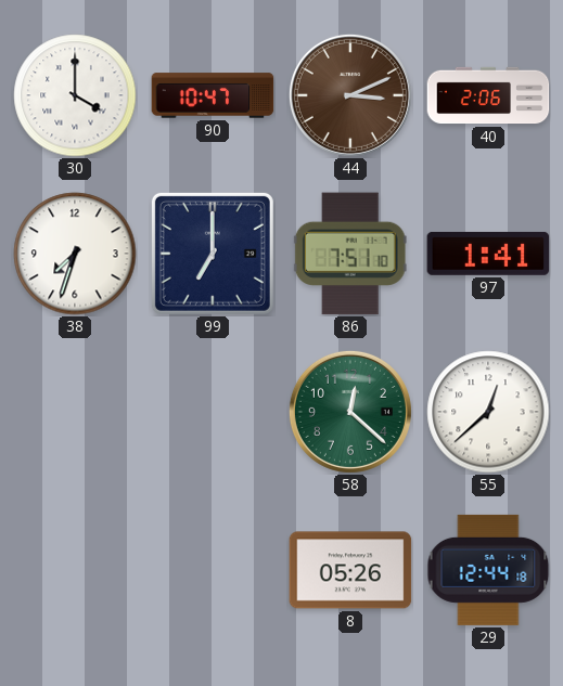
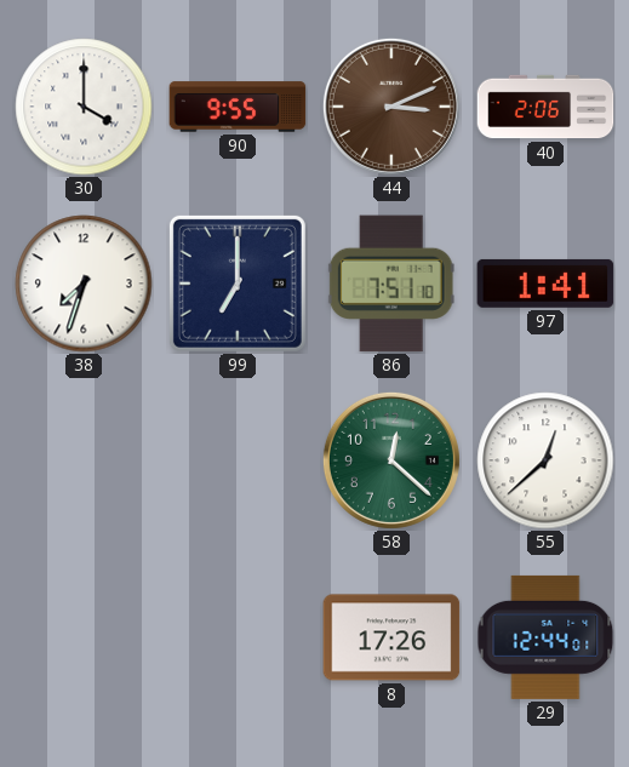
90: 10:47 -> 9:55
8: 05:26 -> 17:26
29: 12:44:18 -> 12:44:01
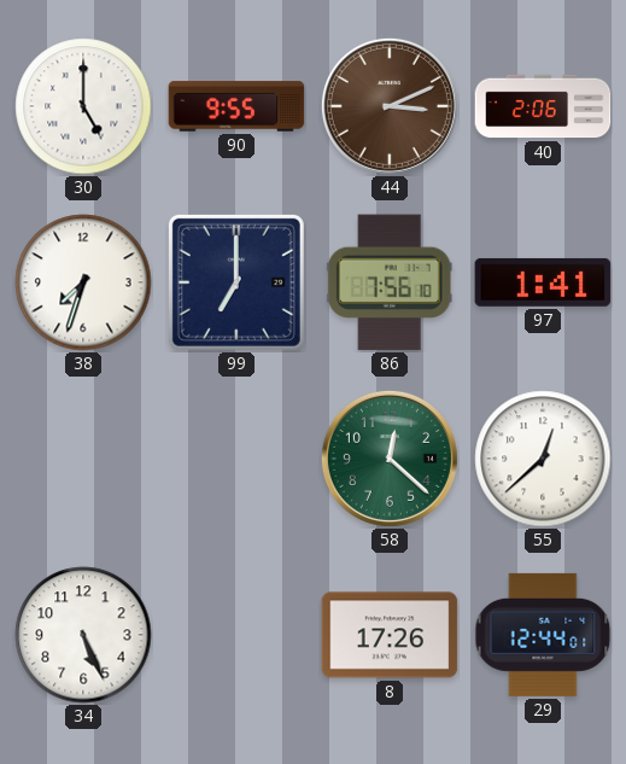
30: 4:00 -> 5:00
86: 7:51 -> 7:56
34: none -> 5:26
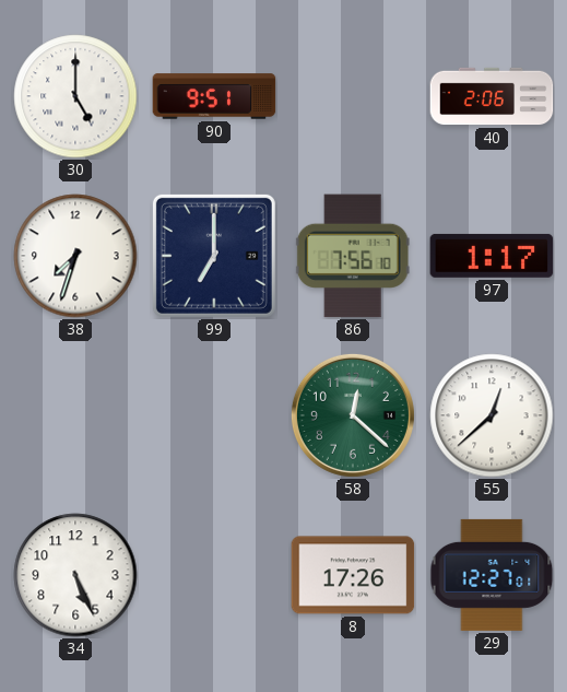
90: 9:55 -> 9:51
44: 3:11 -> none
97: 1:41 -> 1:17
29: 12:44 -> 12:27
